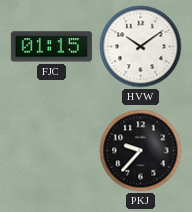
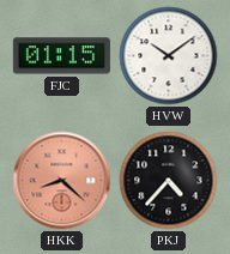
HKK: none -> 8:22
PKJ: 9:37 -> 4:37
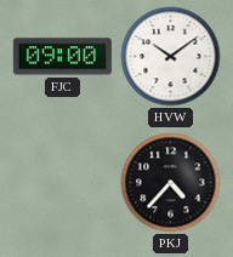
FJC: 01:15 -> 09:00
HKK: 8:22 -> none
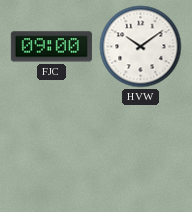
PKJ: 4:37 -> none
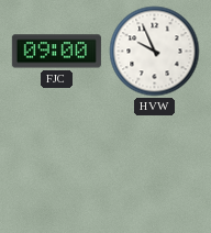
HVW: 10:09 -> 9:56
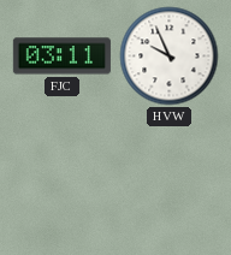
FJC: 09:00 -> 03:11
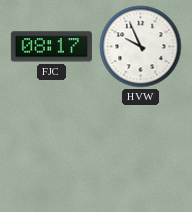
FJC: 03:11 -> 08:17
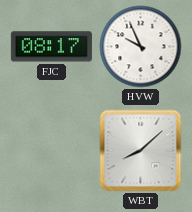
WBT: none -> 8:08
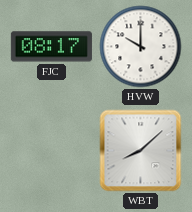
HVW: 9:56 -> 10:00
